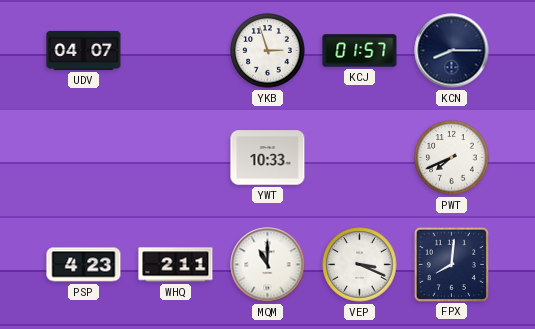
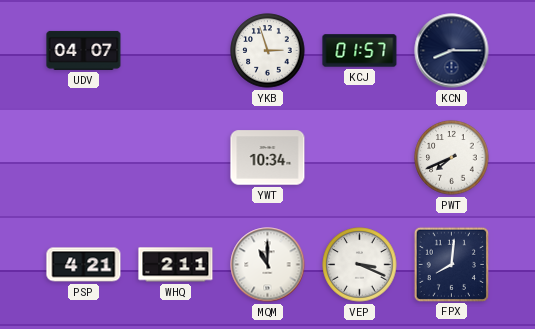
YWT: 10:33 -> 10:34
PSP: 4:23 -> 4:21
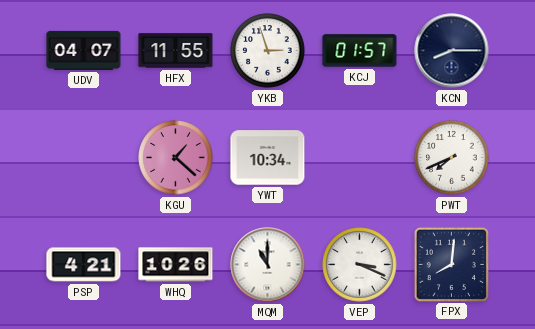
HFX: none -> 11:55
KGU: none -> 1:22
WHQ: 2:11 -> 10:26
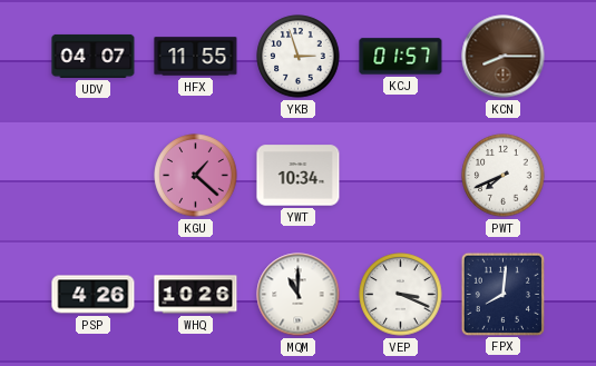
KCN dial: navy -> brown
PSP: 4:21 -> 4:26
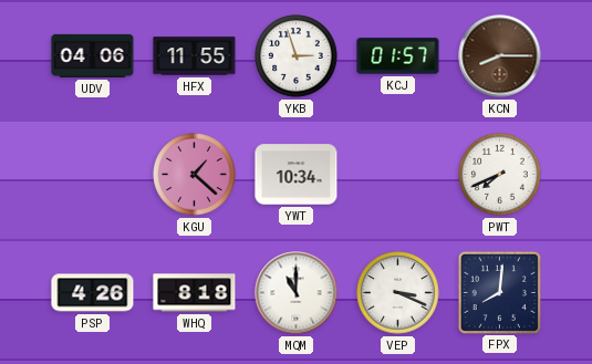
UDV: 04:07 -> 04:06
WHQ: 10:26 -> 8:18
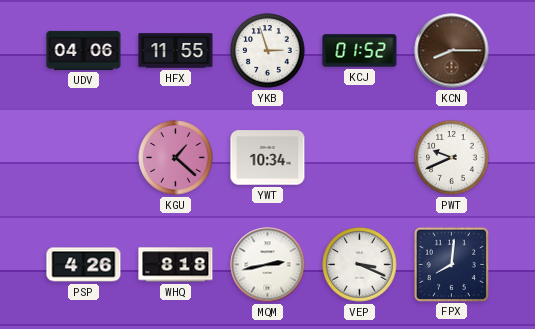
KCJ: 01:57 -> 01:52
PWT: 7:41 -> 9:41
MQM: 11:00 -> 2:43
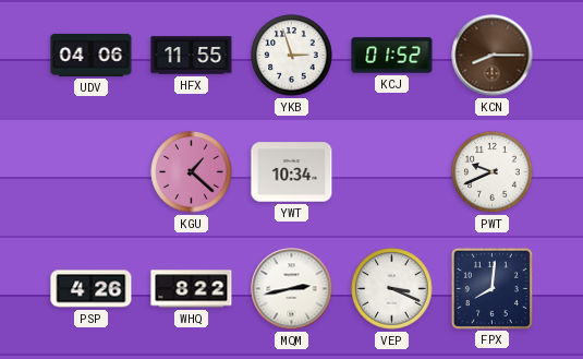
WHQ: 8:18 -> 8:22
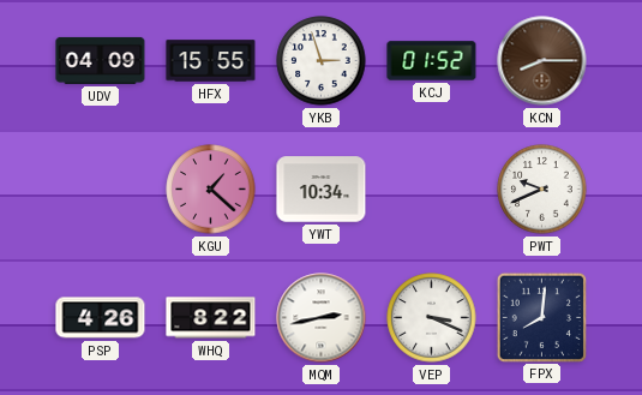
UDV: 04:06 -> 04:09
HFX: 11:55 -> 15:55
